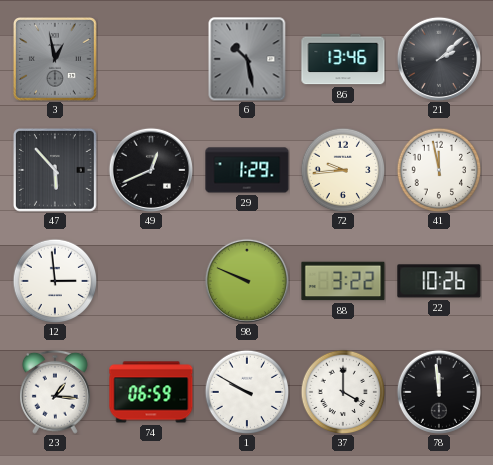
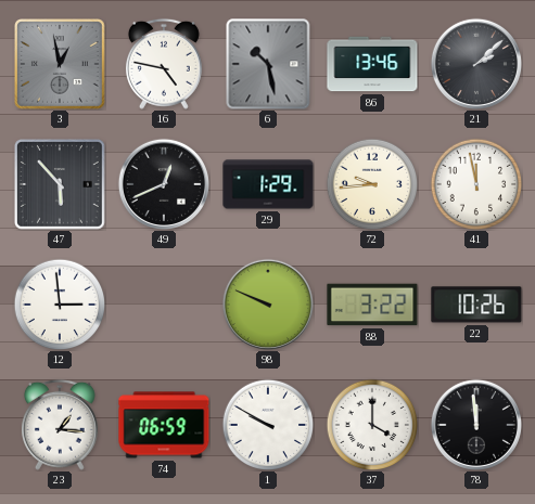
16: none -> 4:47
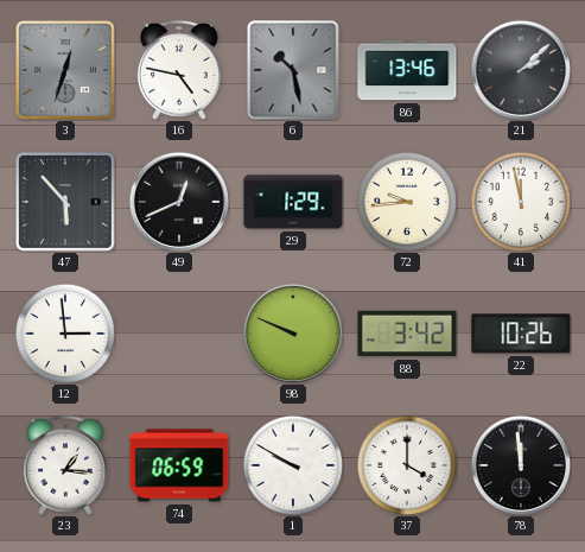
3: 12:58 -> 12:33
88: 3:22 -> 3:42
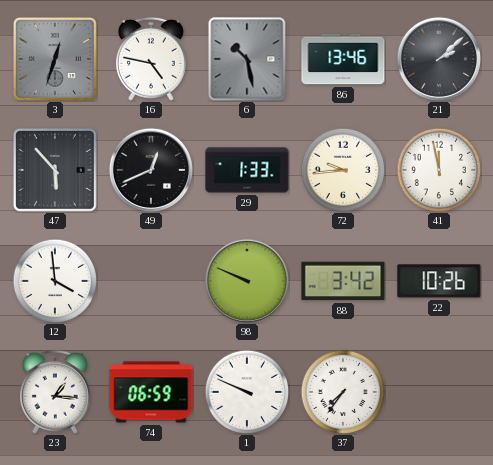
29: 1:29 -> 1:33
12: 2:59 -> 3:59
1: 9:50 -> 9:49
37: 4:00 -> 7:36
78: 11:59 -> none
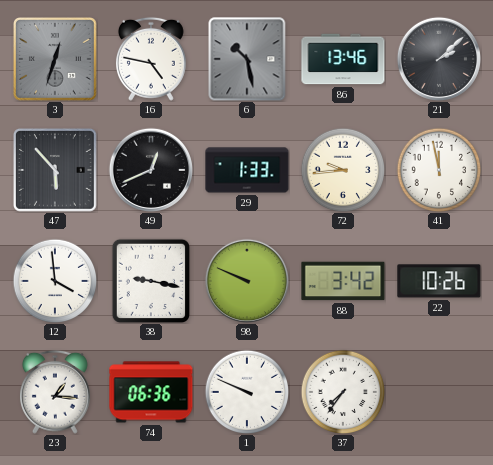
38: none -> 9:17
74: 06:59 -> 06:36
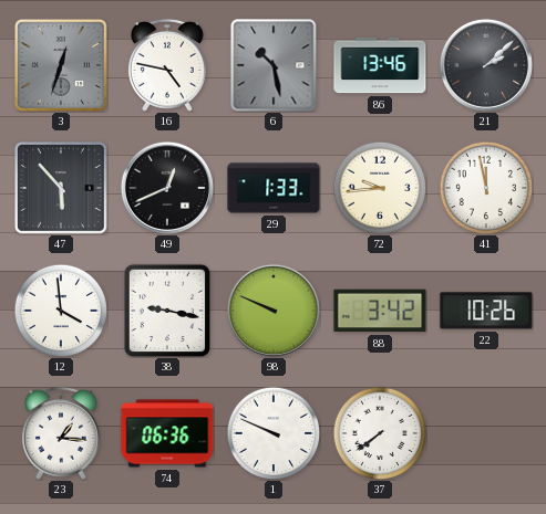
37: 7:36 -> 7:39
